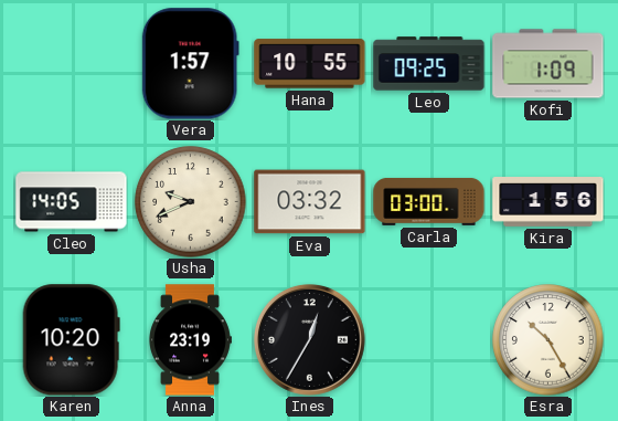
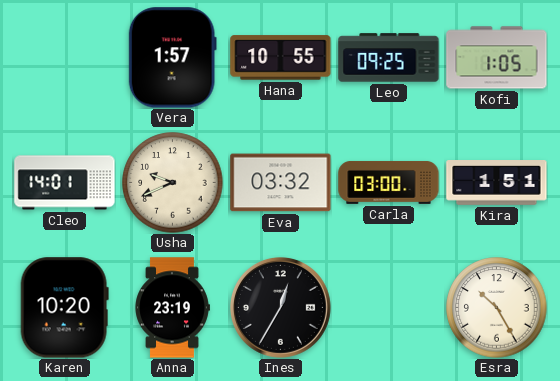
Kofi: 1:09 -> 1:05
Cleo: 14:05 -> 14:01
Kira: 1:56 -> 1:51
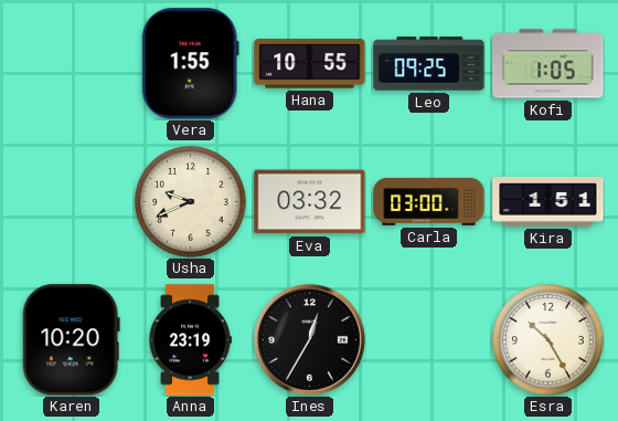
Vera: 1:57 -> 1:55
Cleo: 14:01 -> none
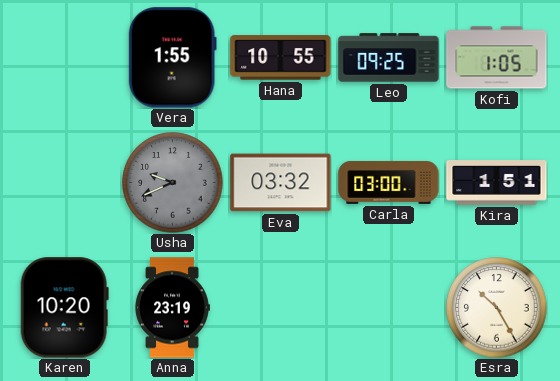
Usha dial: cream -> grey
Ines: 12:35 -> none
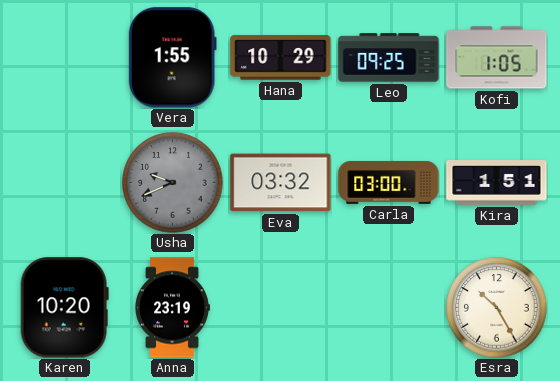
Hana: 10:55 -> 10:29
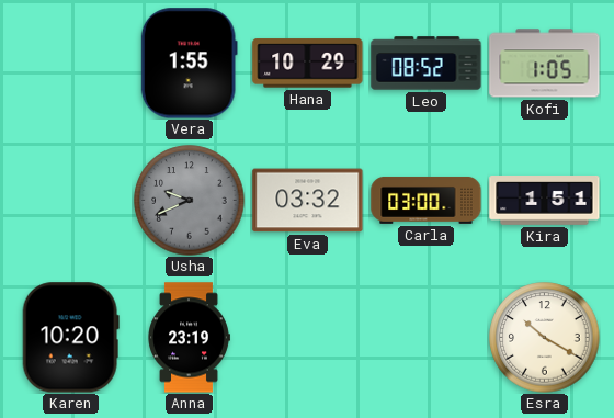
Leo: 09:25 -> 08:52
Esra: 10:25 -> 10:20
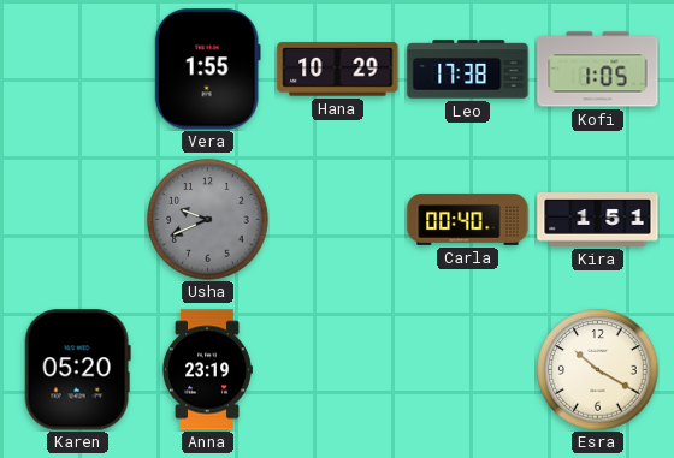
Leo: 08:52 -> 17:38
Eva: 03:32 -> none
Carla: 03:00 -> 00:40
Karen: 10:20 -> 05:20
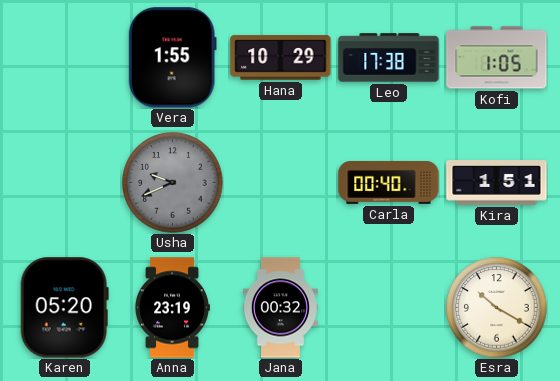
Jana: none -> 00:32
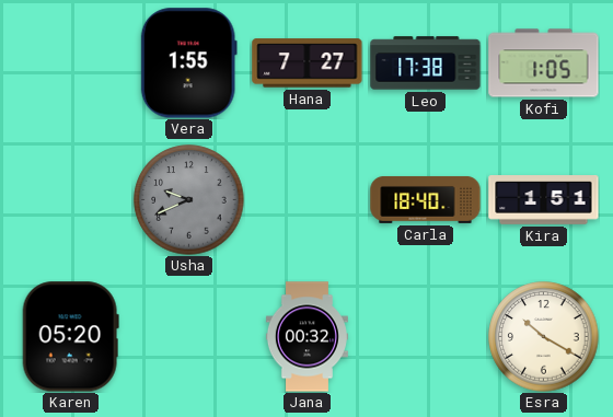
Hana: 10:29 -> 7:27
Carla: 00:40 -> 18:40
Anna: 23:19 -> none
